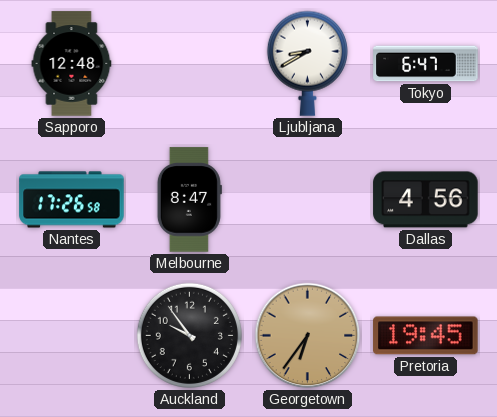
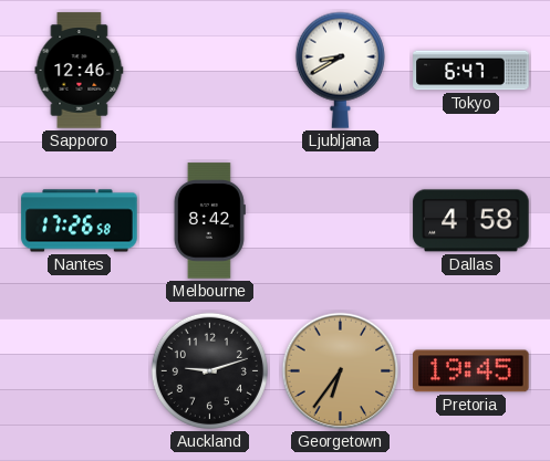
Sapporo: 12:48 -> 12:46
Melbourne: 8:47 -> 8:42
Dallas: 4:56 -> 4:58
Auckland: 9:54 -> 9:12
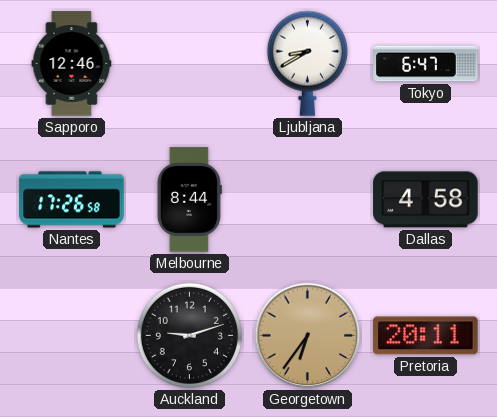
Melbourne: 8:42 -> 8:44
Pretoria: 19:45 -> 20:11
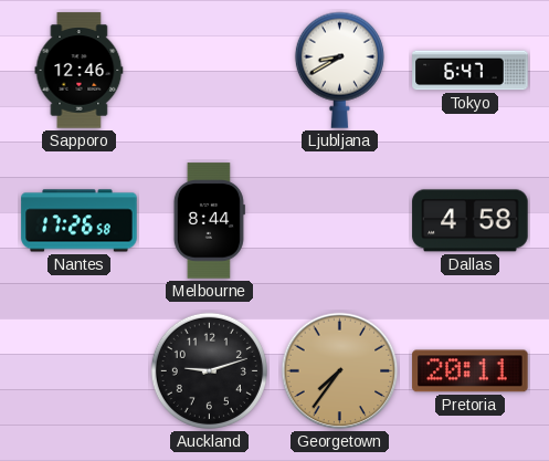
Georgetown: 6:36 -> 7:36
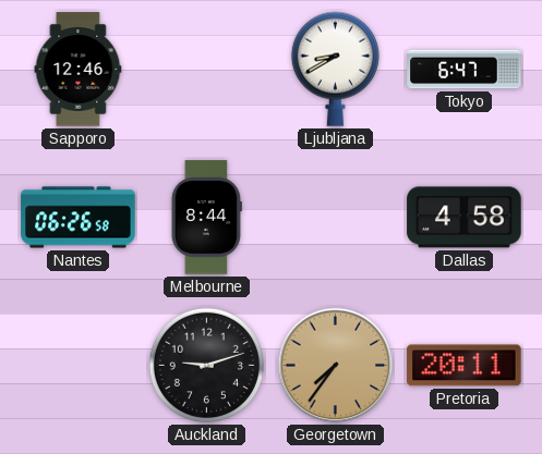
Nantes: 17:26 -> 06:26
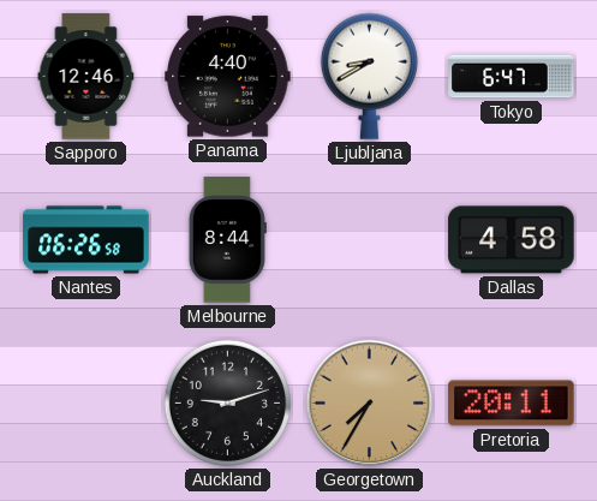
Panama: none -> 4:40
Georgetown: 7:36 -> 7:35
